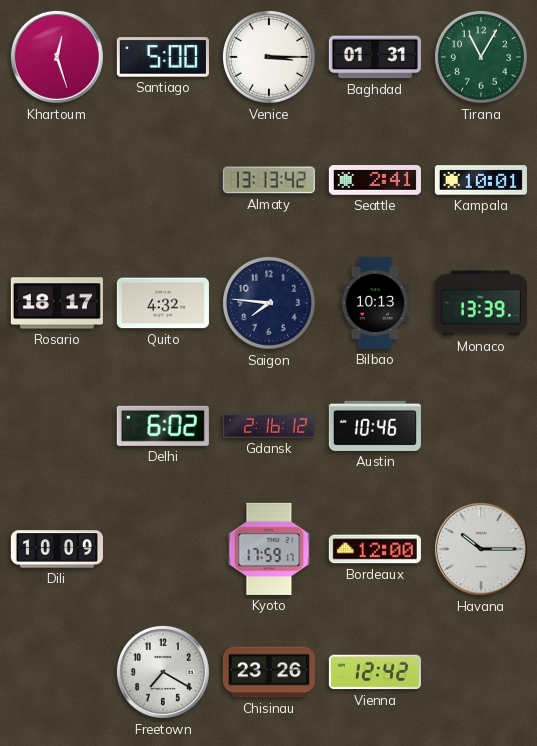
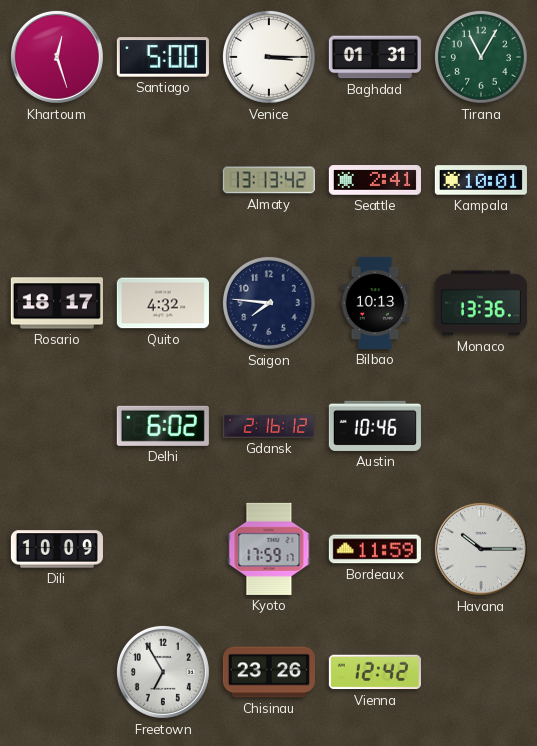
Monaco: 13:39 -> 13:36
Bordeaux: 12:00 -> 11:59
Freetown: 7:20 -> 6:55
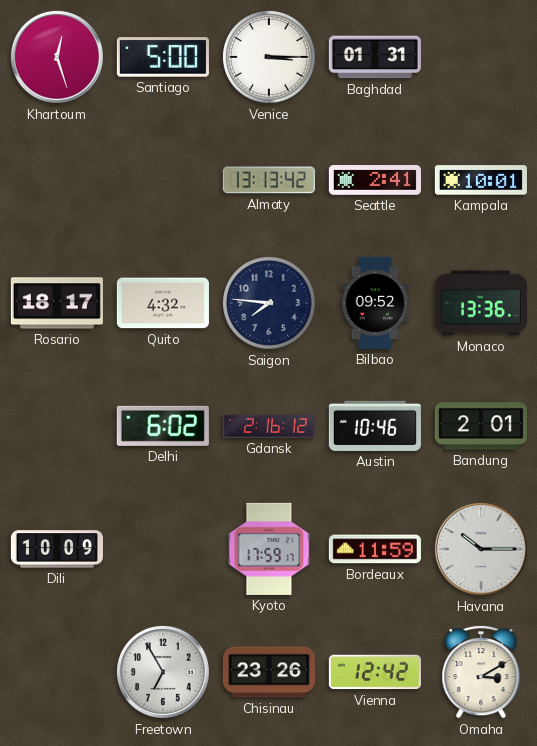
Tirana: 11:05 -> none
Bilbao: 10:13 -> 09:52
Bandung: none -> 2:01
Omaha: none -> 3:10
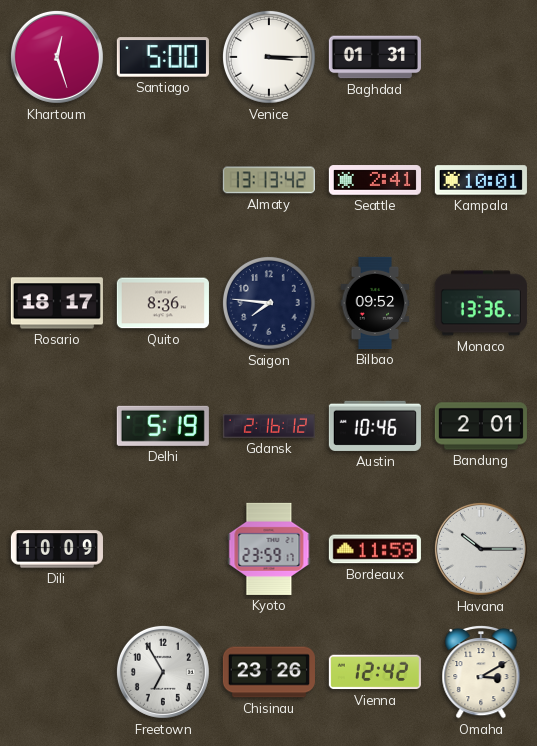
Quito: 4:32 -> 8:36
Delhi: 6:02 -> 5:19
Kyoto: 17:59 -> 23:59
